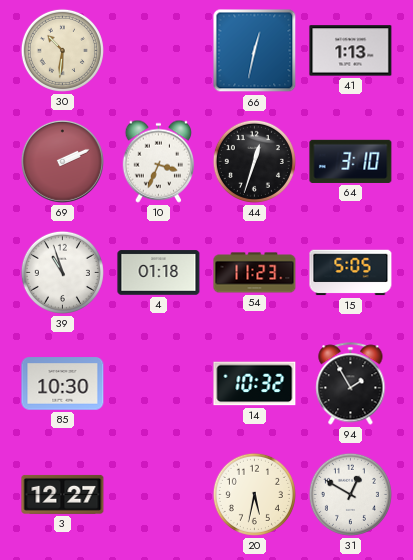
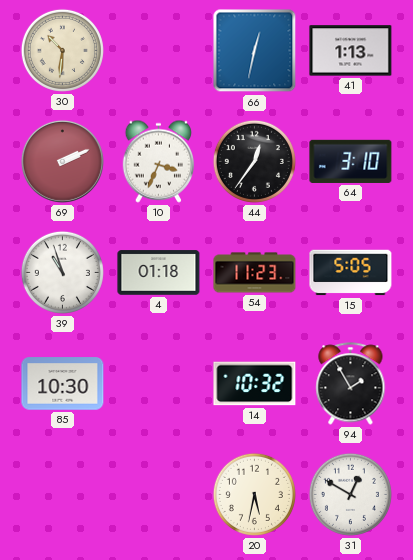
44: 12:33 -> 12:36
3: 12:27 -> none
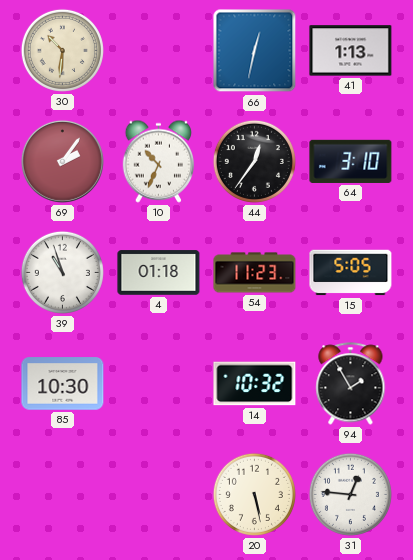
69: 2:11 -> 2:06
10: 3:34 -> 10:34
20: 5:32 -> 5:28
31: 12:50 -> 12:46
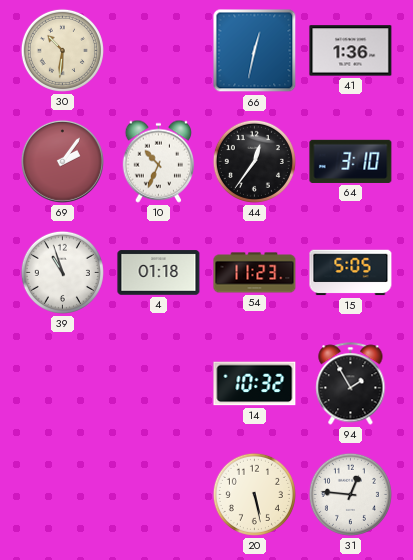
41: 1:13 -> 1:36
85: 10:30 -> none
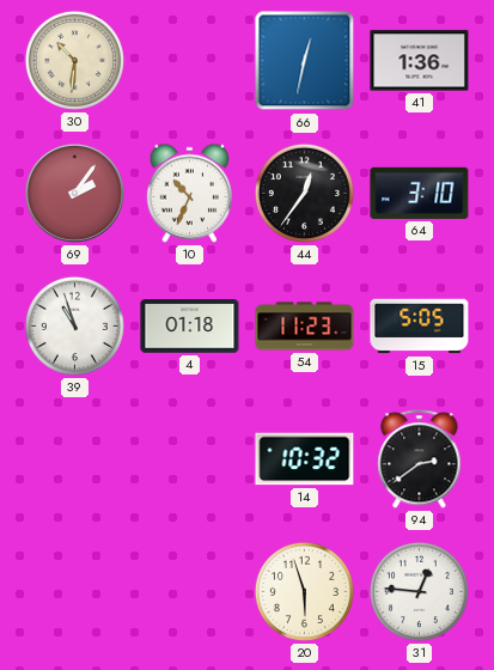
94: 1:55 -> 2:39
20: 5:28 -> 5:57
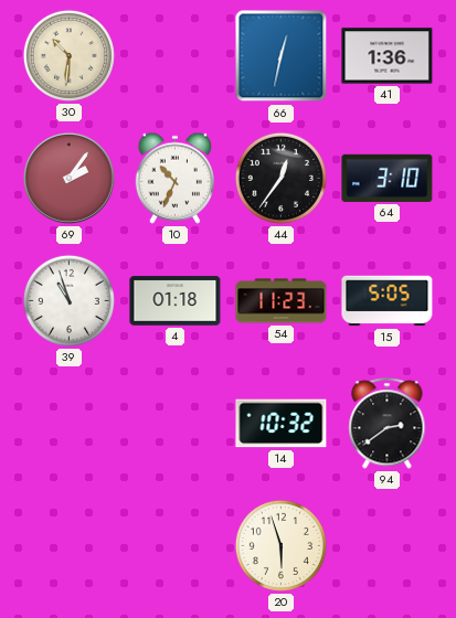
31: 12:46 -> none
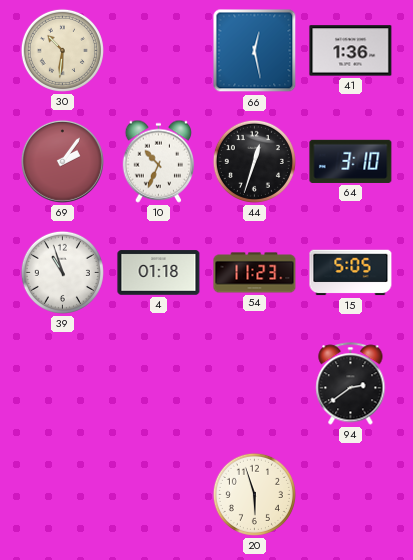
66: 12:32 -> 12:28
44: 12:36 -> 12:33
14: 10:32 -> none
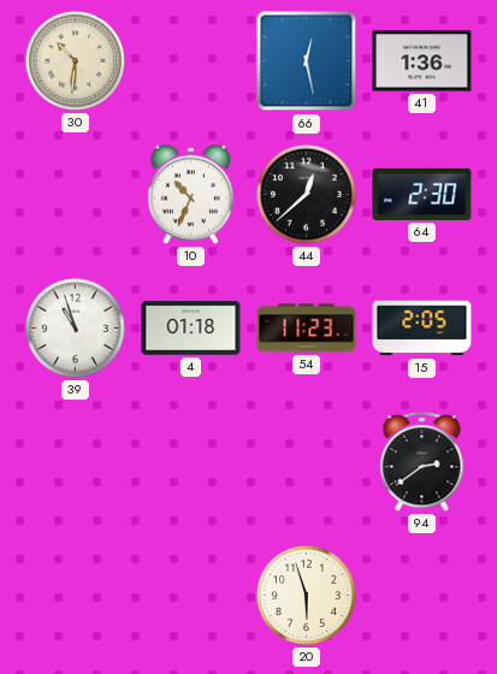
69: 2:06 -> none
44: 12:33 -> 12:38
64: 3:10 -> 2:30
15: 5:05 -> 2:05
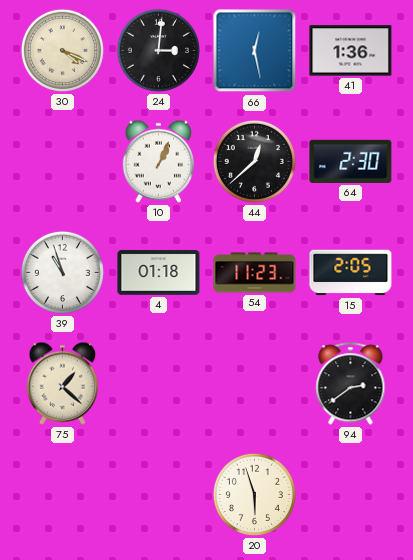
30: 10:31 -> 4:19
24: none -> 3:01
10: 10:34 -> 1:04
75: none -> 1:22
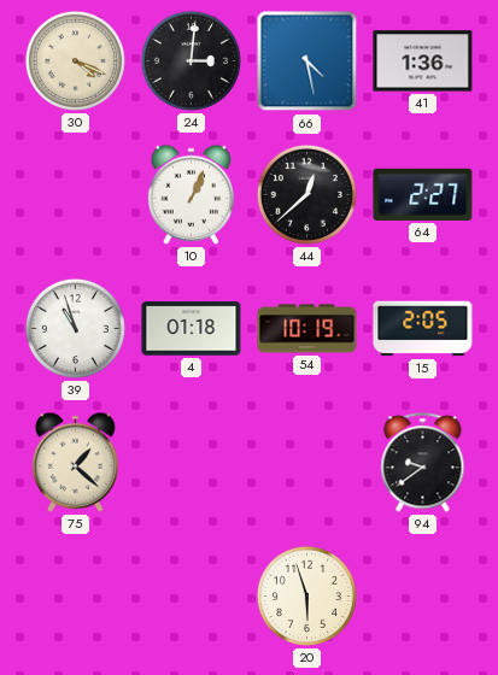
66: 12:28 -> 4:28
64: 2:30 -> 2:27
54: 11:23 -> 10:19
94: 2:39 -> 9:39
